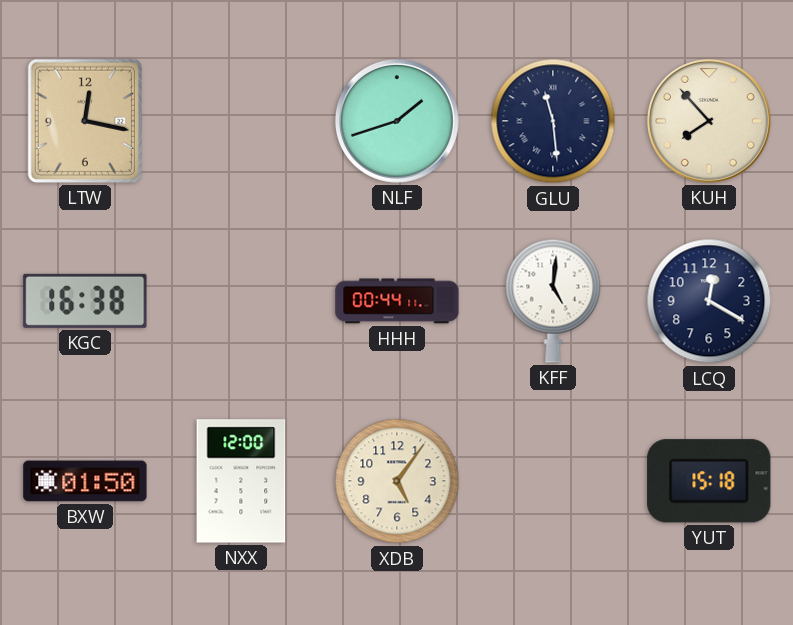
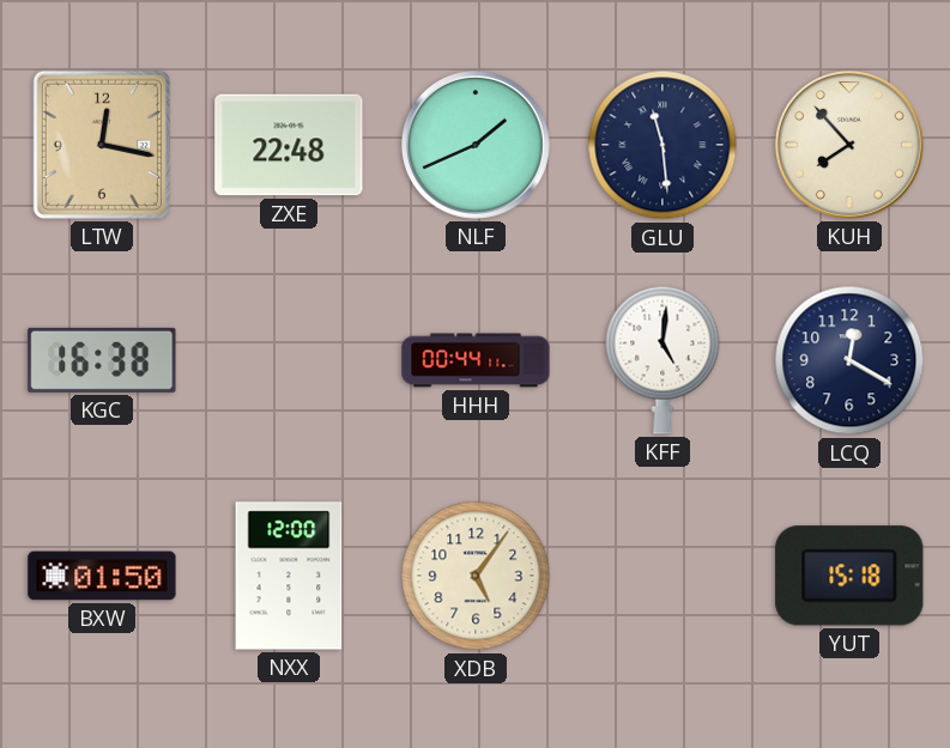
ZXE: none -> 22:48
NLF: 1:42 -> 1:41
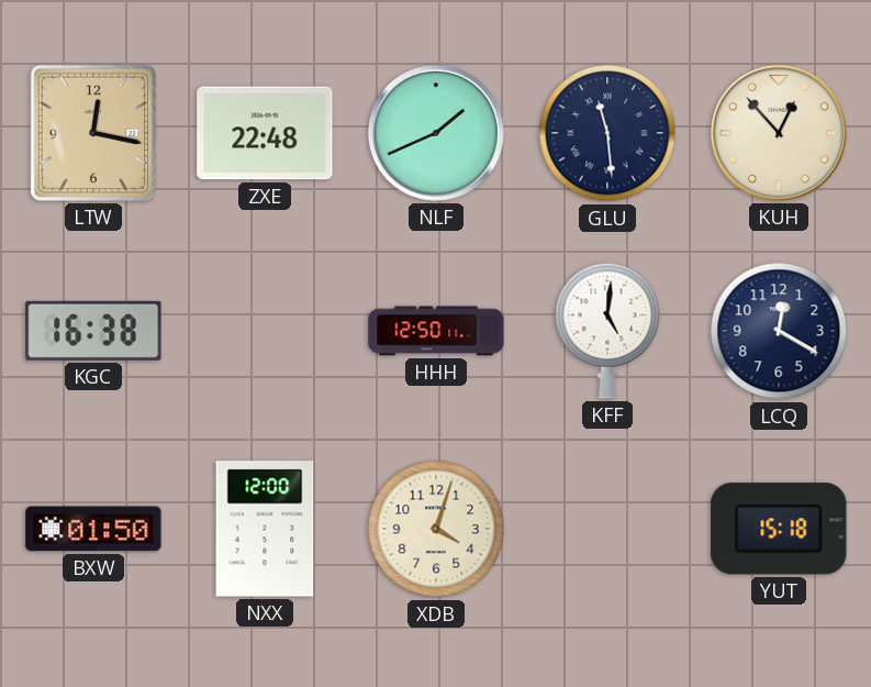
KUH: 7:53 -> 12:53
HHH: 00:44 -> 12:50
XDB: 5:06 -> 4:03
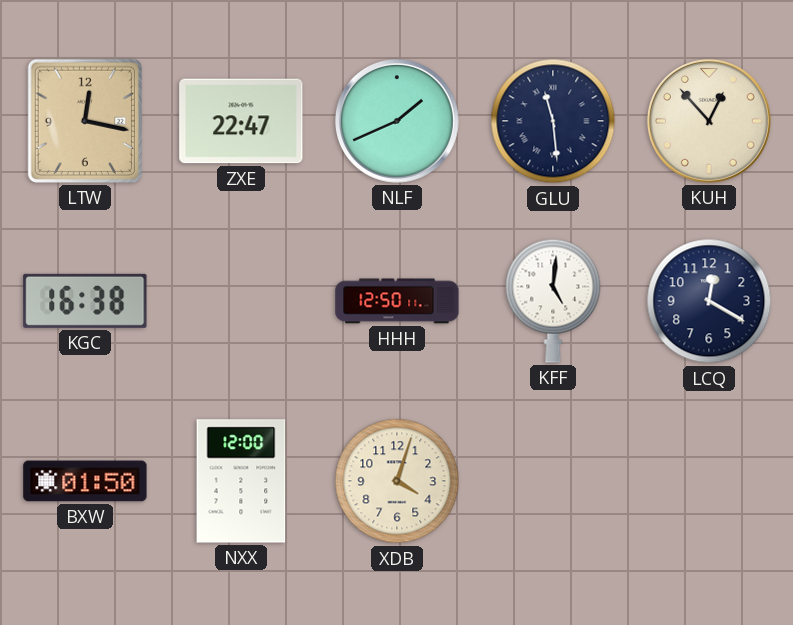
ZXE: 22:48 -> 22:47
YUT: 15:18 -> none
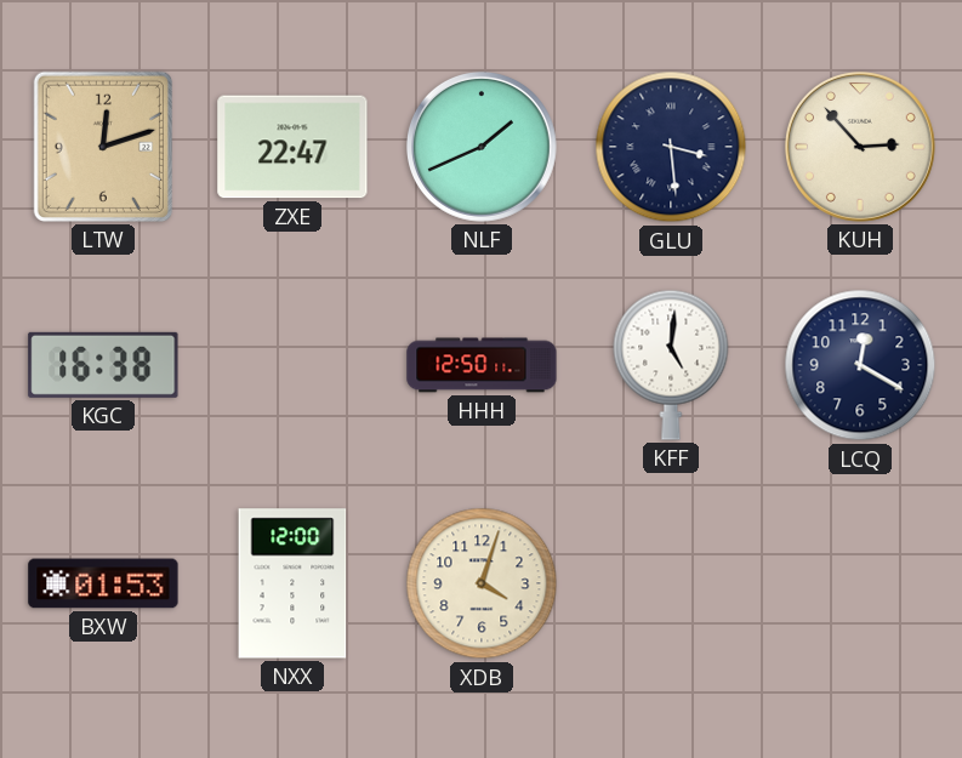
LTW: 12:17 -> 12:12
GLU: 11:29 -> 3:29
KUH: 12:53 -> 2:53
BXW: 01:50 -> 01:53
